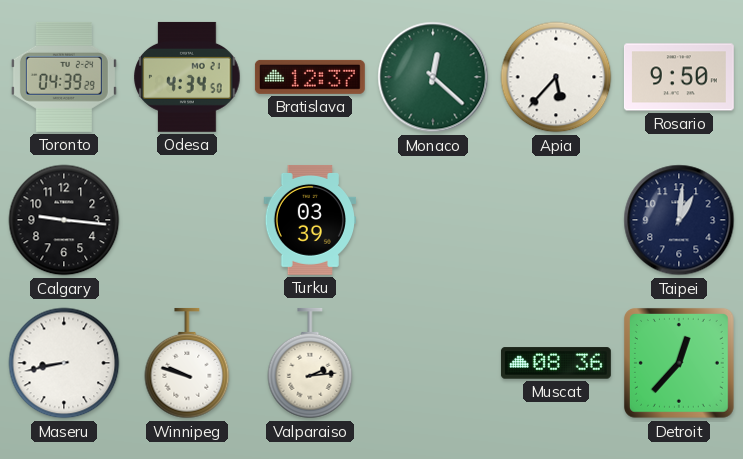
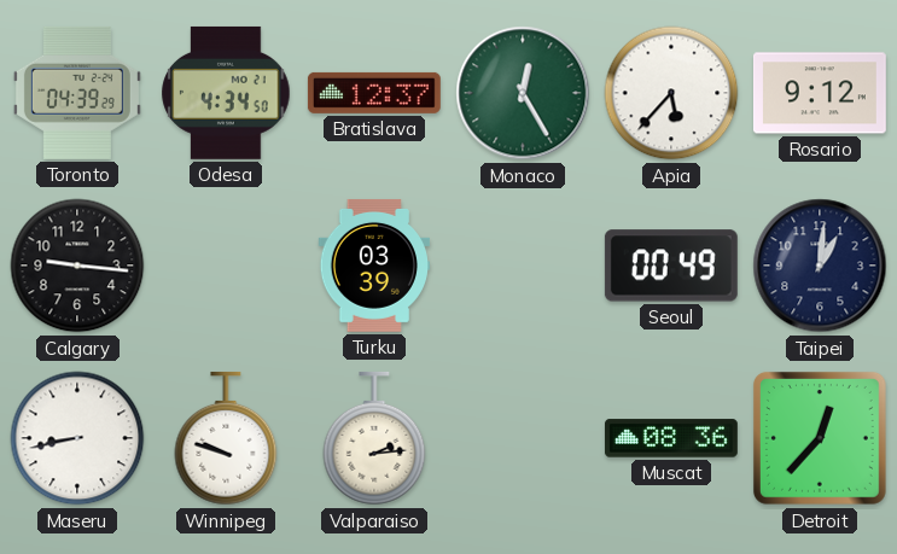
Monaco: 12:22 -> 12:25
Rosario: 9:50 -> 9:12
Seoul: none -> 00:49
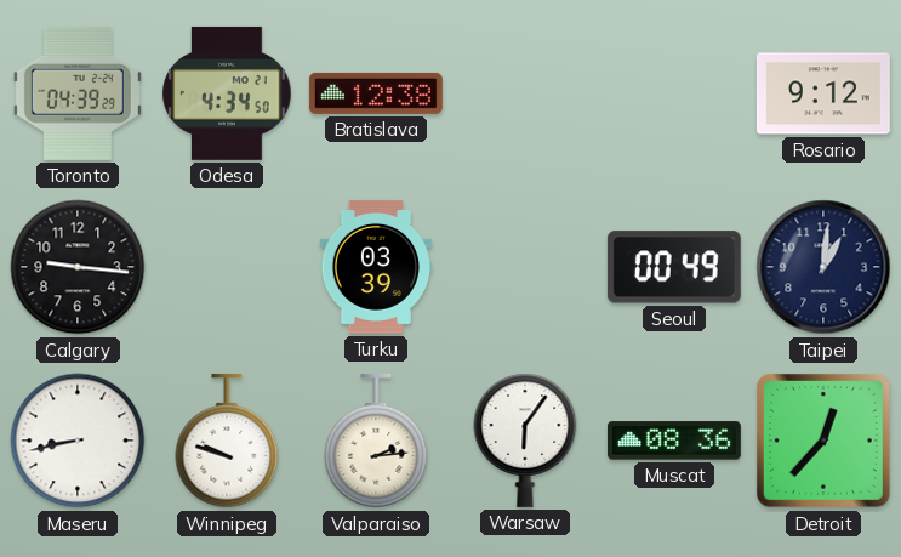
Bratislava: 12:37 -> 12:38
Monaco: 12:25 -> none
Apia: 5:37 -> none
Warsaw: none -> 6:06
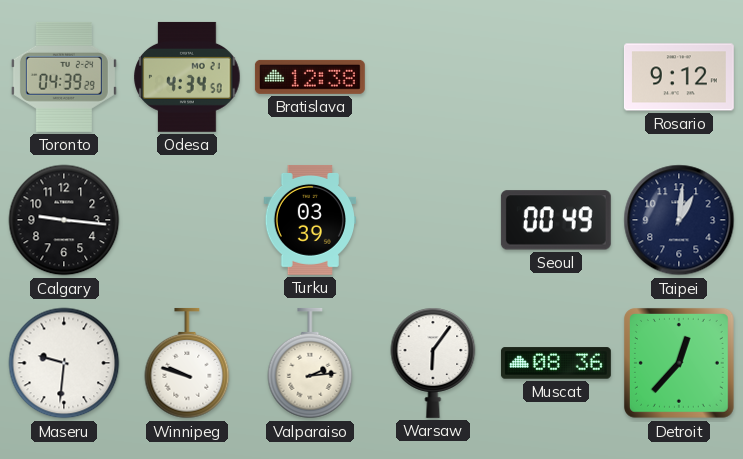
Maseru: 8:43 -> 9:31
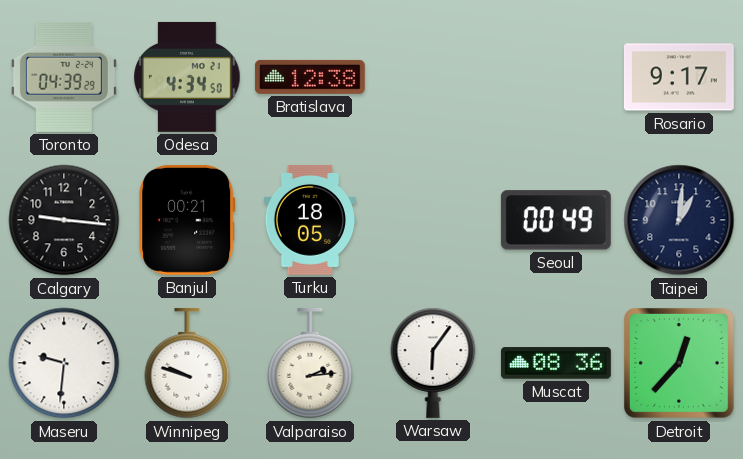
Rosario: 9:12 -> 9:17
Banjul: none -> 00:21
Turku: 03:39 -> 18:05
